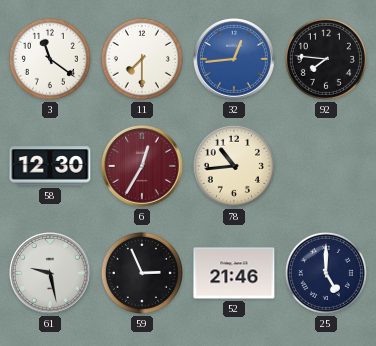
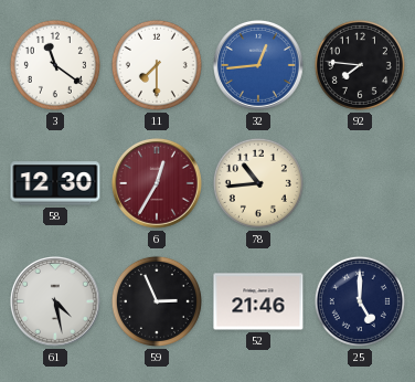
61: 9:28 -> 4:28
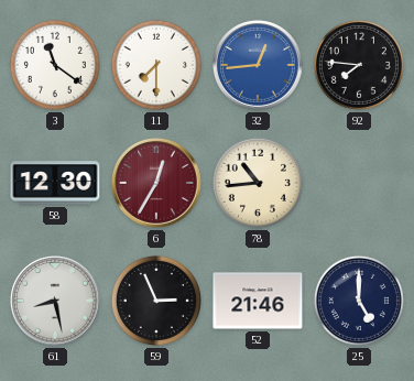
61: 4:28 -> 8:28
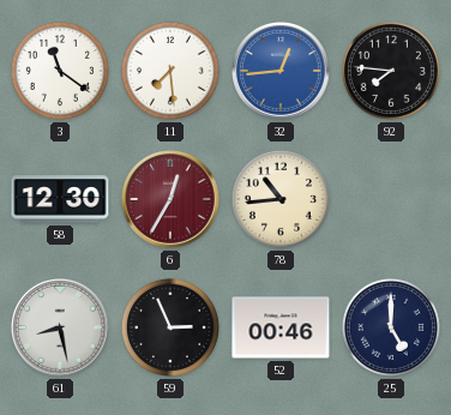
11: 7:30 -> 7:29
52: 21:46 -> 00:46
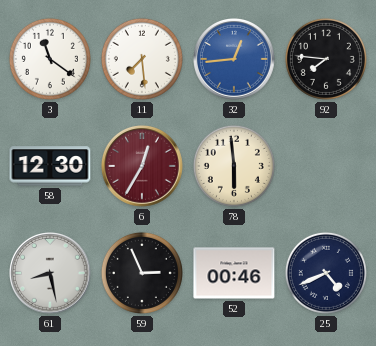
78: 10:44 -> 5:59
25: 5:00 -> 4:41
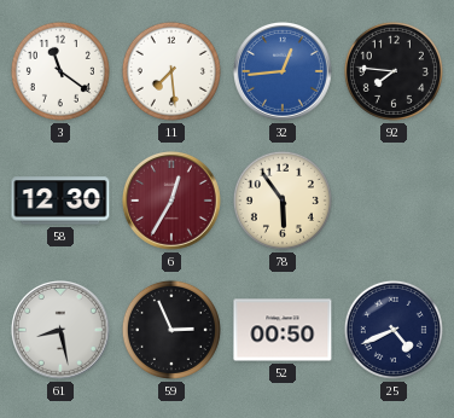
78: 5:59 -> 5:54
52: 00:46 -> 00:50
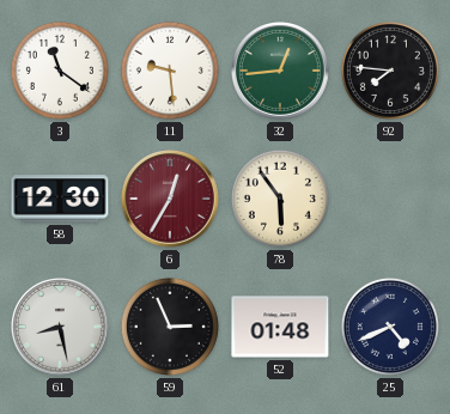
11: 7:29 -> 9:29
32 dial: blue -> green
52: 00:50 -> 01:48
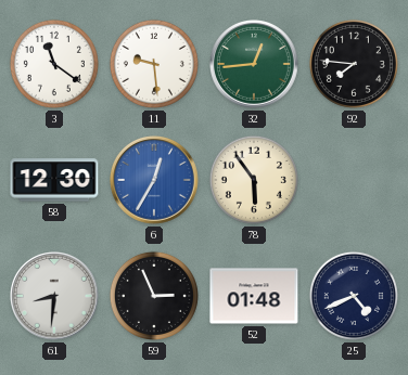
6 dial: burgundy -> blue
61: 8:28 -> 8:31
